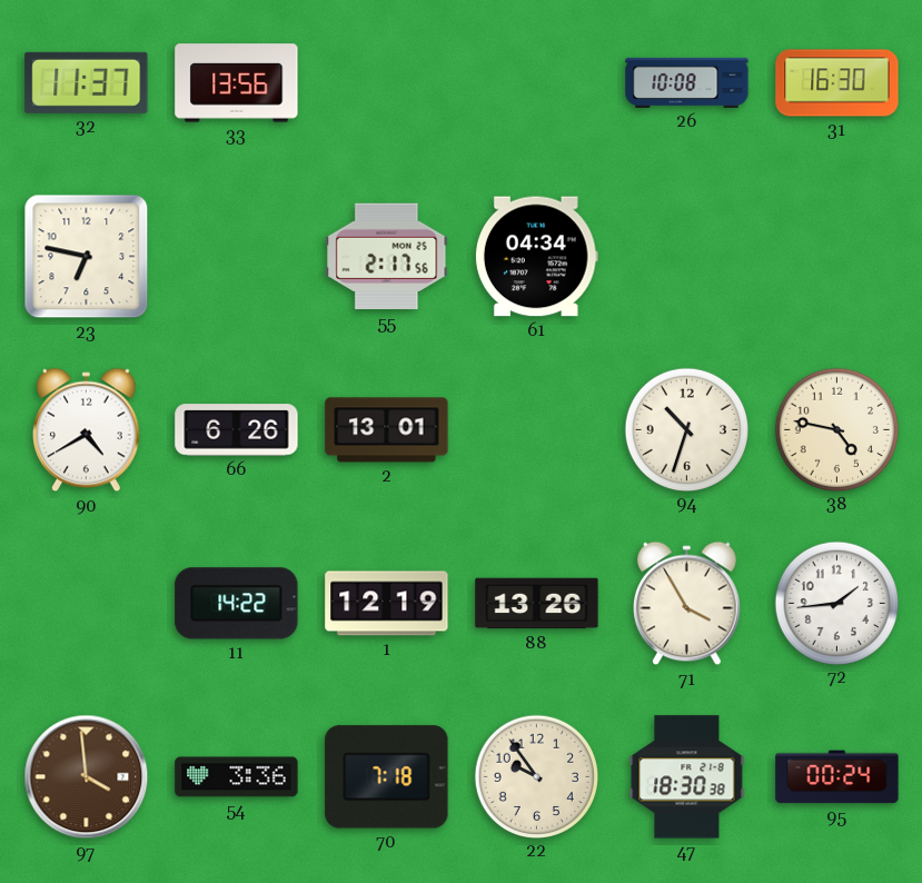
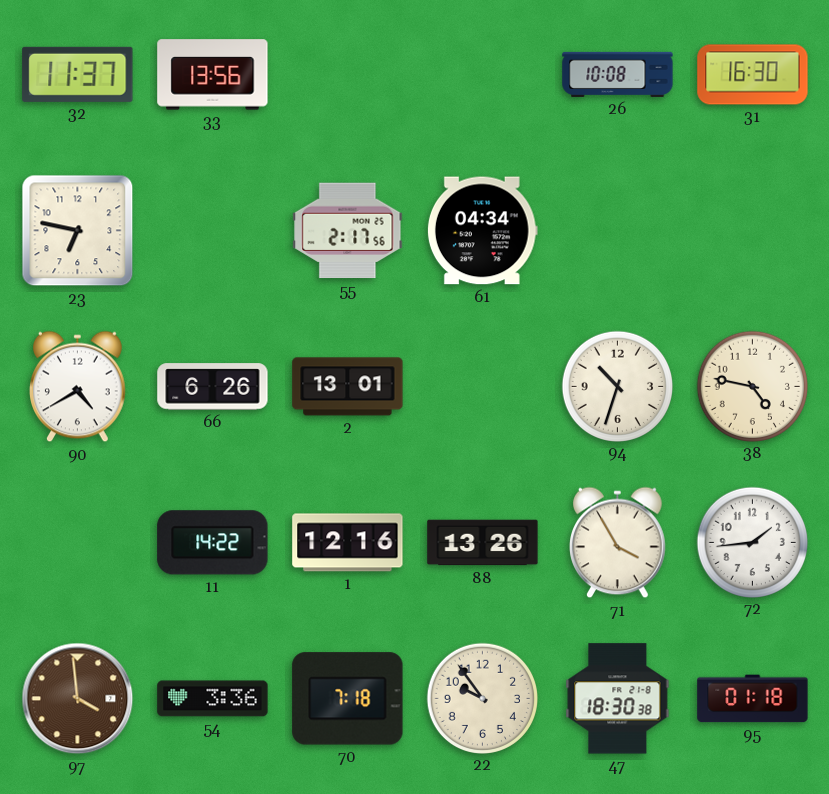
1: 12:19 -> 12:16
95: 00:24 -> 01:18
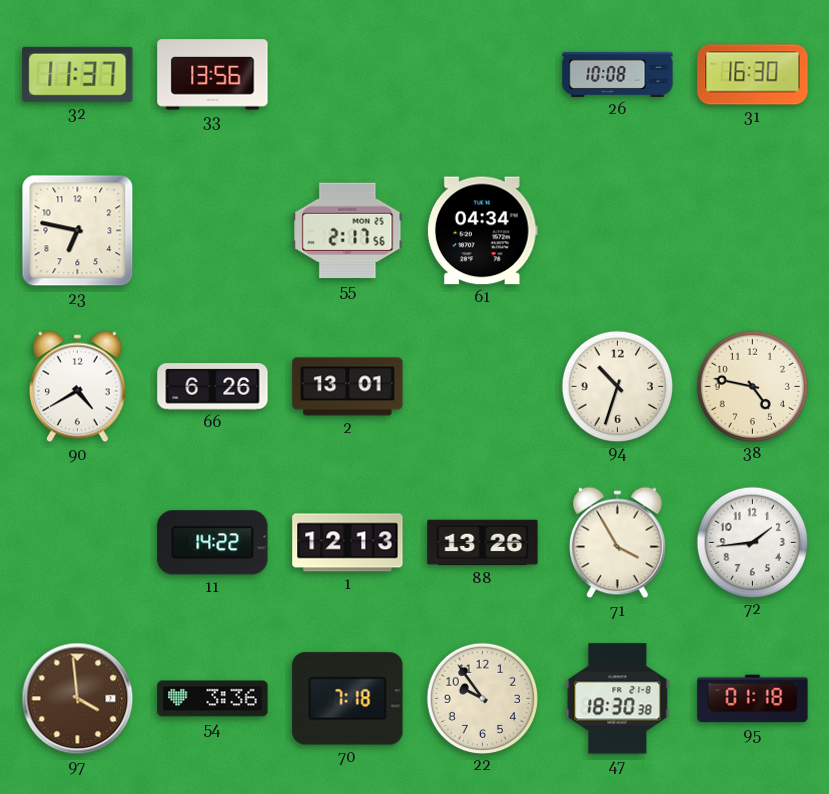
1: 12:16 -> 12:13
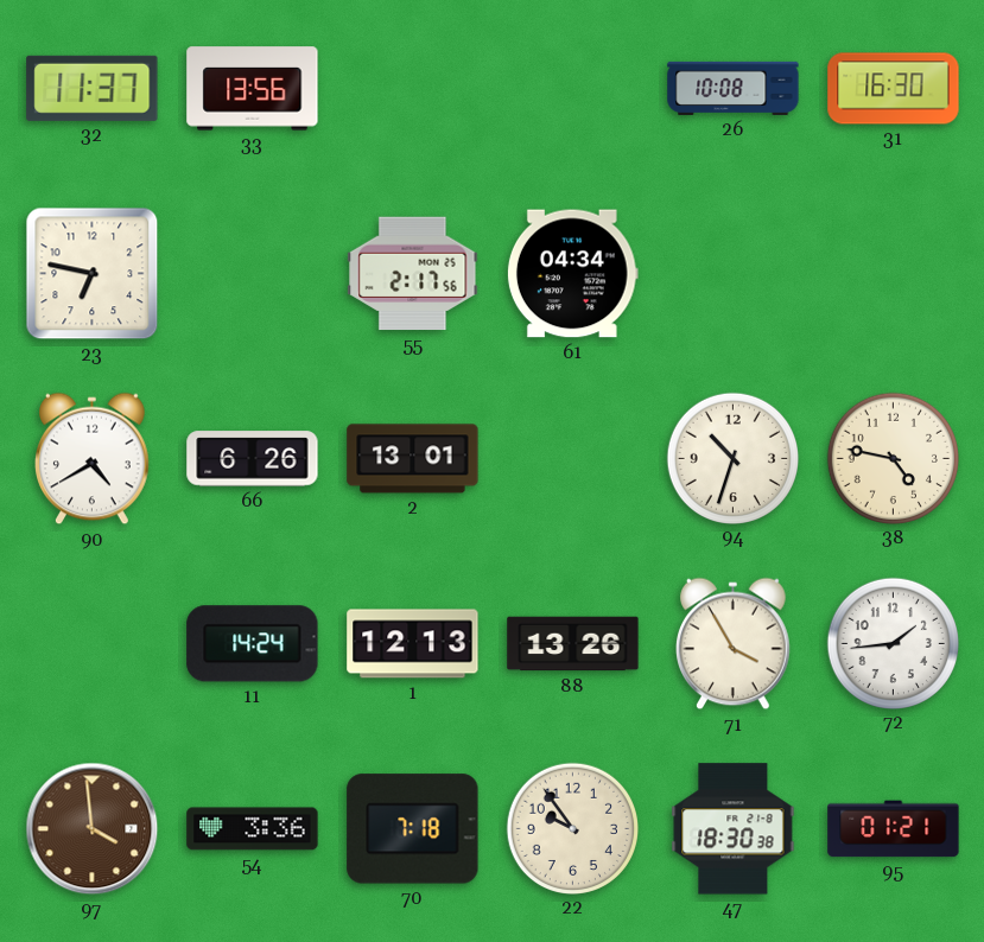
11: 14:22 -> 14:24
95: 01:18 -> 01:21
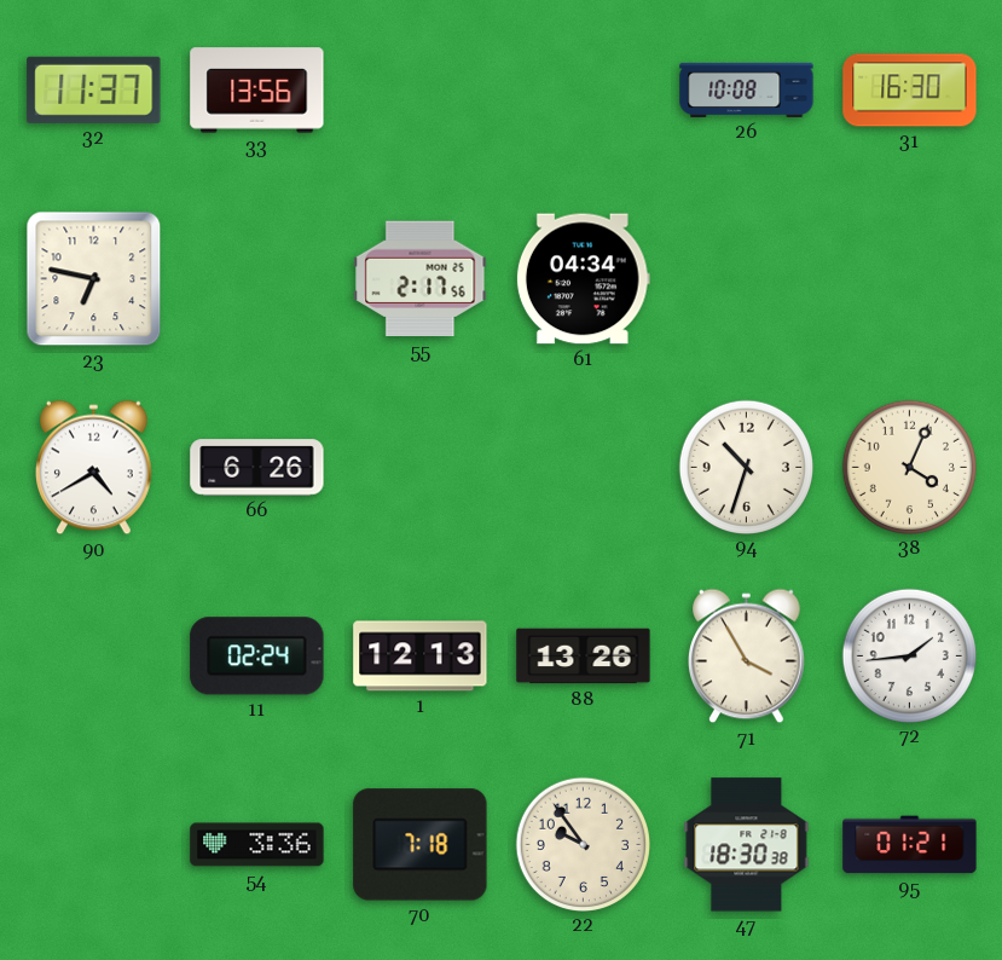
2: 13:01 -> none
38: 4:47 -> 4:04
11: 14:24 -> 02:24
97: 3:59 -> none
